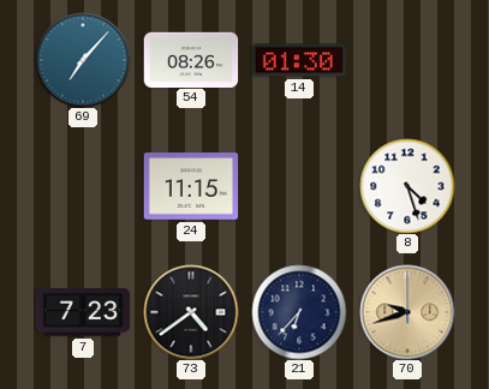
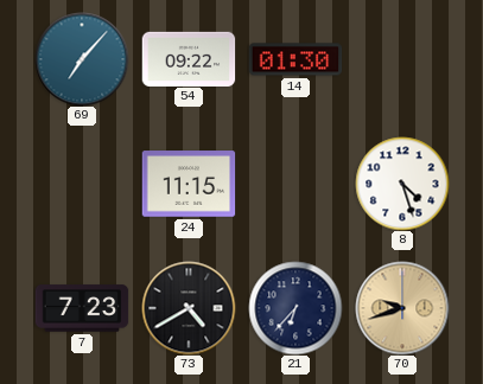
54: 08:26 -> 09:22
73: 4:39 -> 4:40
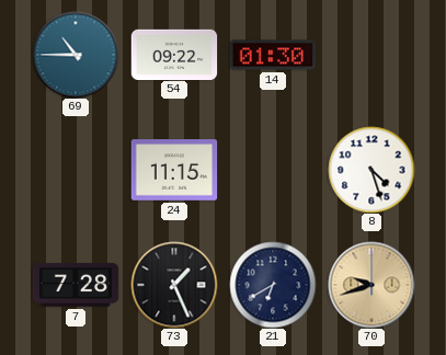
69: 7:07 -> 10:45
7: 7:23 -> 7:28
73: 4:40 -> 1:26
21: 6:37 -> 6:40
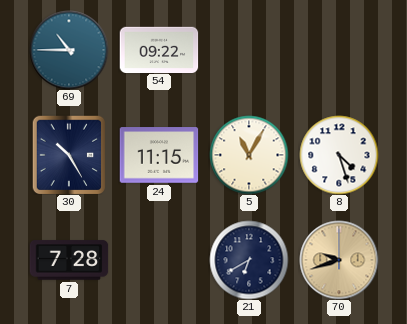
14: 01:30 -> none
30: none -> 10:25
5: none -> 11:05
73: 1:26 -> none
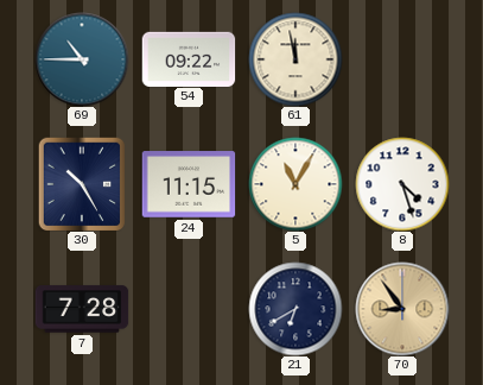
61: none -> 11:58
70: 9:42 -> 8:54
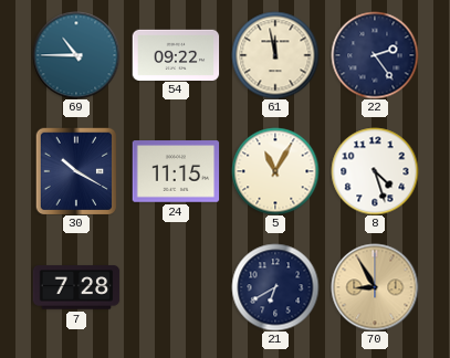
22: none -> 2:24
30: 10:25 -> 10:20
70: 8:54 -> 8:55
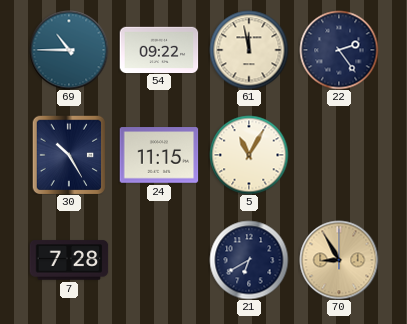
30: 10:20 -> 10:25
8: 4:27 -> none
